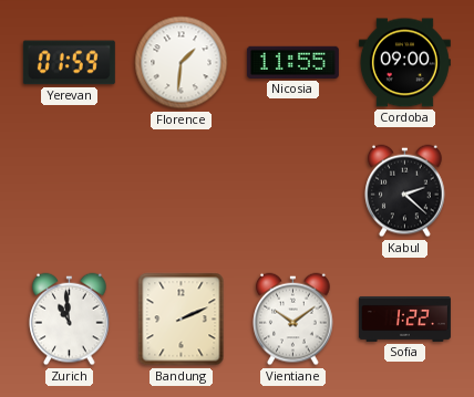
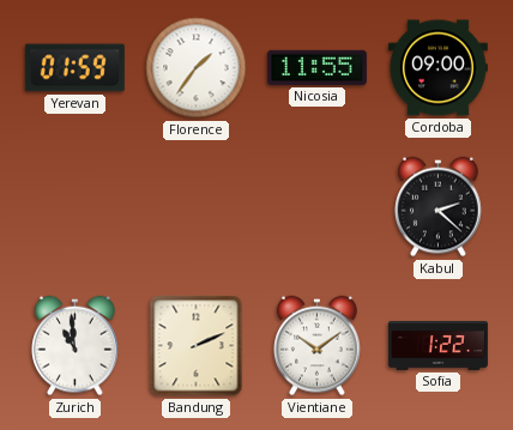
Florence: 1:31 -> 1:36
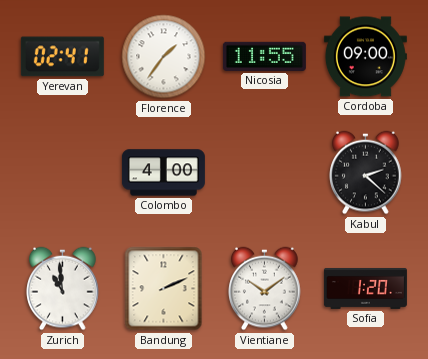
Yerevan: 01:59 -> 02:41
Colombo: none -> 4:00
Sofia: 1:22 -> 1:20
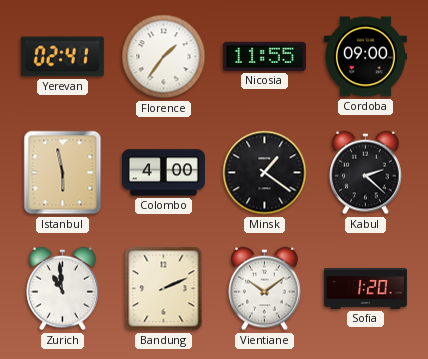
Istanbul: none -> 5:58
Minsk: none -> 1:21
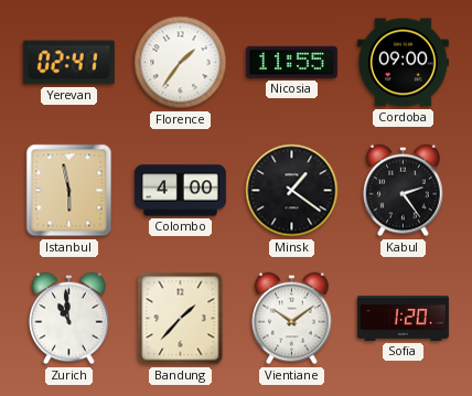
Kabul: 2:22 -> 2:24
Bandung: 2:11 -> 1:37
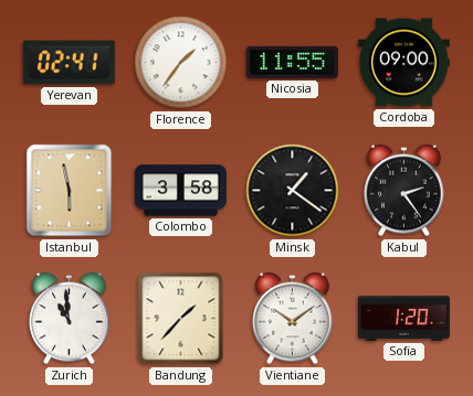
Colombo: 4:00 -> 3:58
